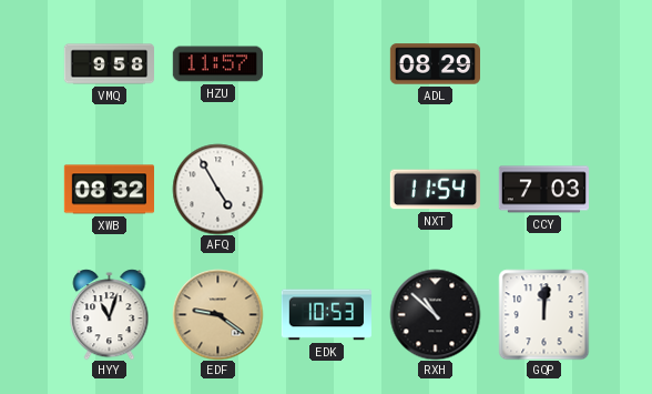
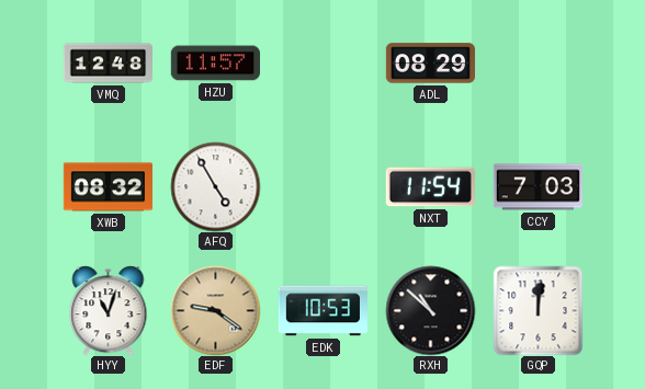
VMQ: 9:58 -> 12:48
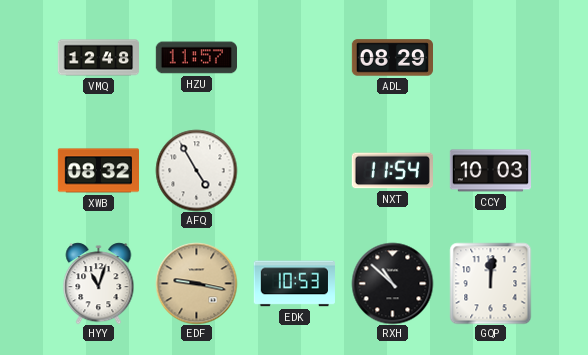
CCY: 7:03 -> 10:03
EDF: 9:21 -> 9:17
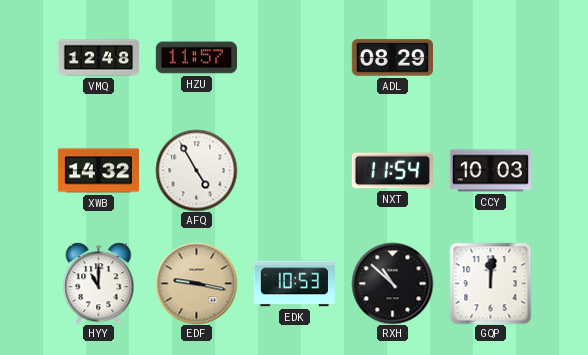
XWB: 08:32 -> 14:32
HYY: 11:03 -> 11:00
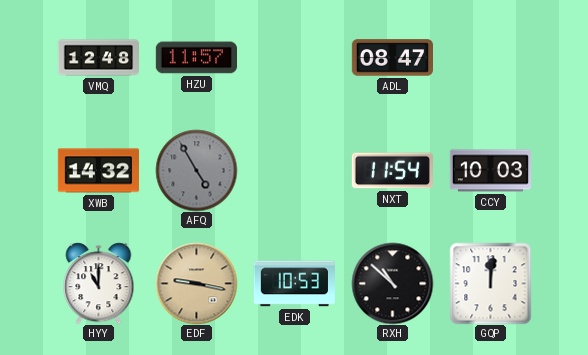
ADL: 08:29 -> 08:47
AFQ dial: white -> grey
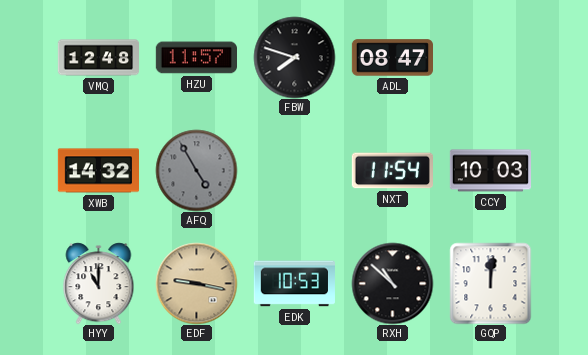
FBW: none -> 7:48
